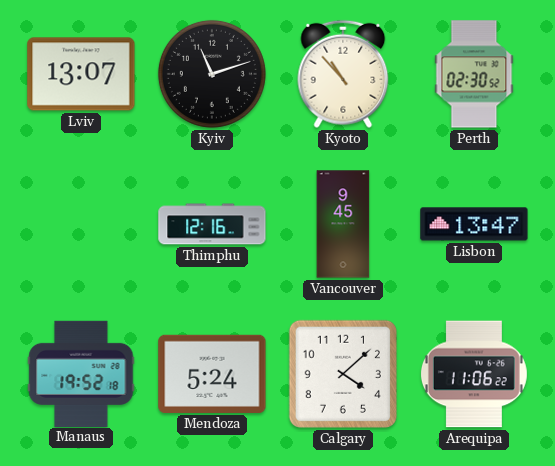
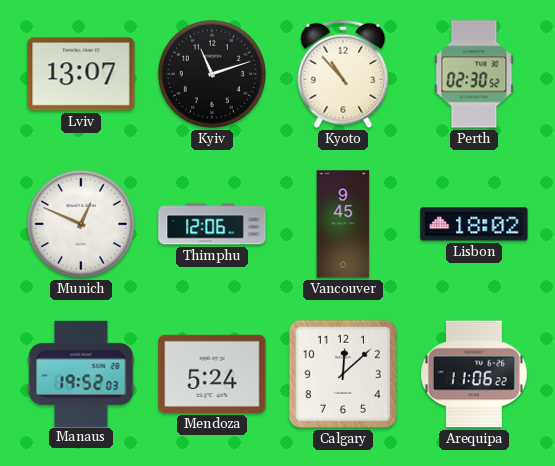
Munich: none -> 12:49
Thimphu: 12:16 -> 12:06
Lisbon: 13:47 -> 18:02
Manaus: 19:52:18 -> 19:52:03
Calgary: 4:08 -> 12:08
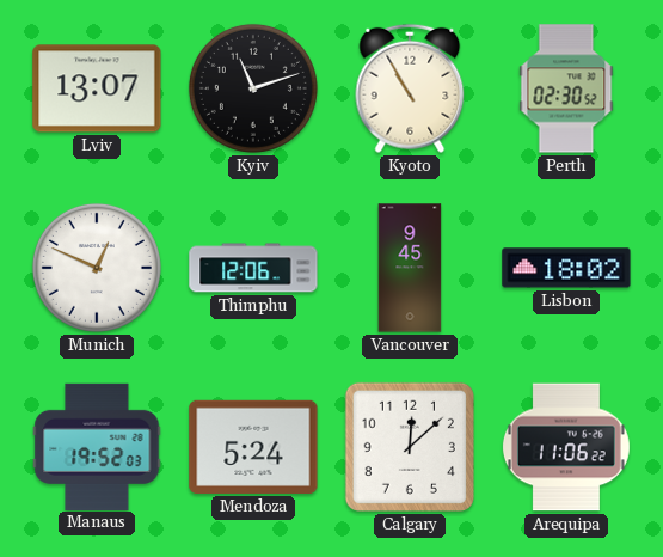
Kyoto: 10:53 -> 10:55
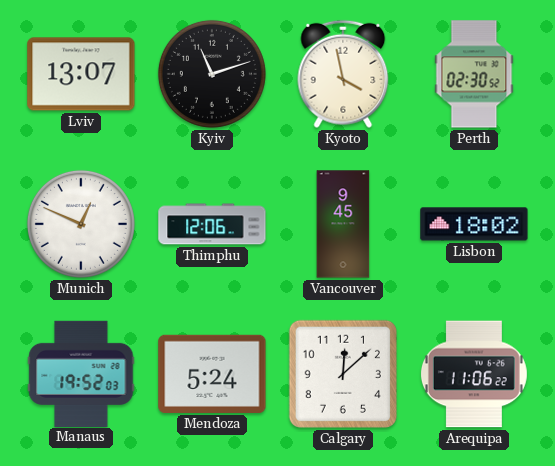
Kyoto: 10:55 -> 3:58
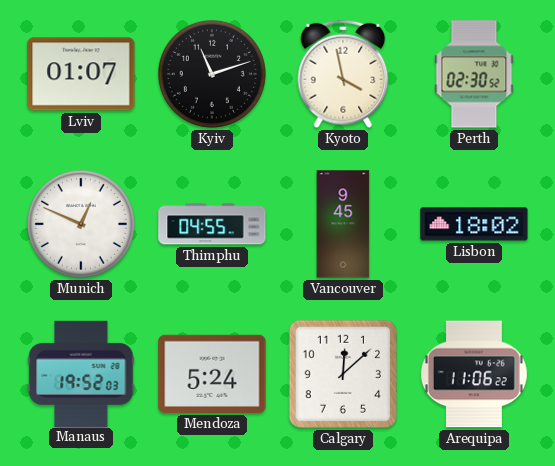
Lviv: 13:07 -> 01:07
Thimphu: 12:06 -> 04:55
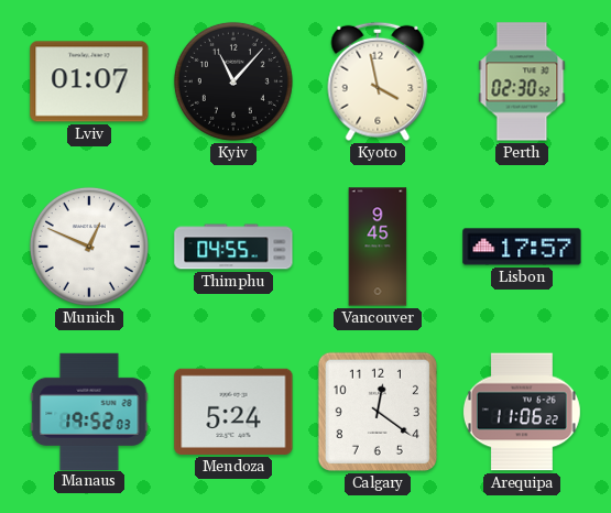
Kyiv: 11:12 -> 11:07
Lisbon: 18:02 -> 17:57
Calgary: 12:08 -> 12:21
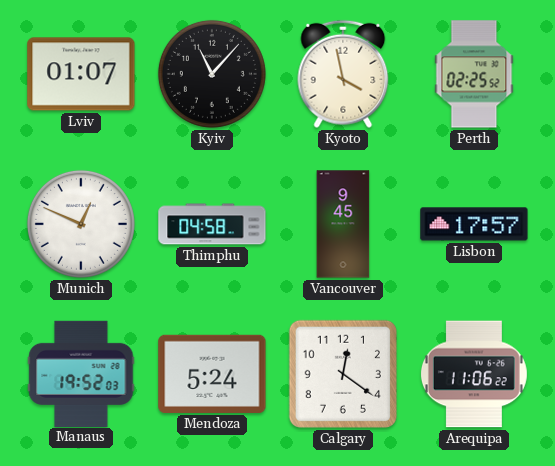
Perth: 02:30 -> 02:25
Thimphu: 04:55 -> 04:58
